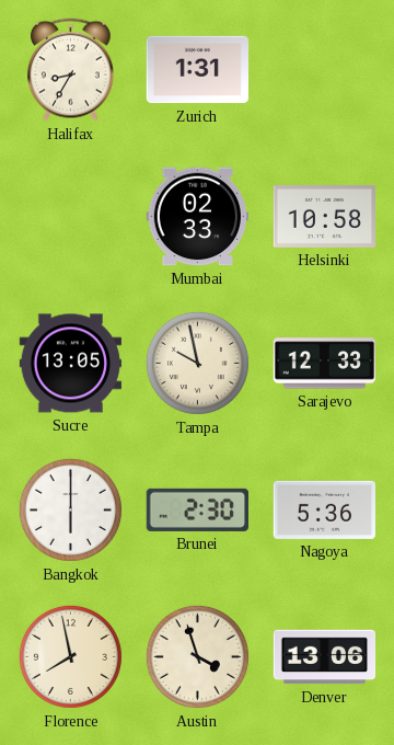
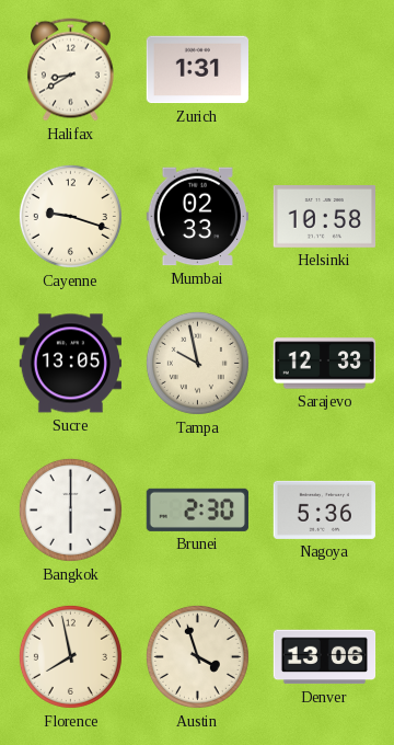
Halifax: 8:35 -> 8:40
Cayenne: none -> 9:18
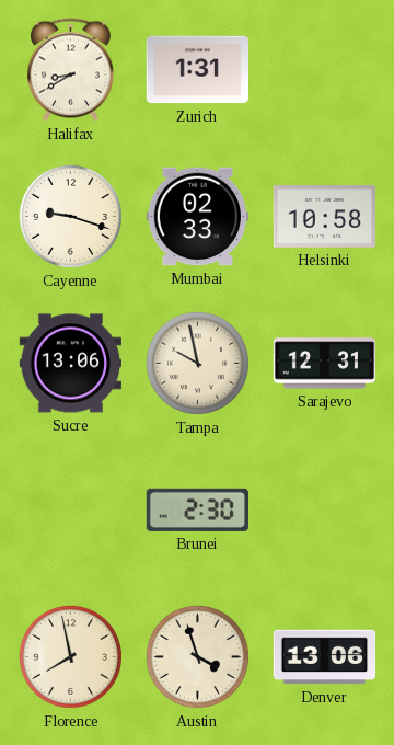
Sucre: 13:05 -> 13:06
Sarajevo: 12:33 -> 12:31
Bangkok: 6:00 -> none
Nagoya: 5:36 -> none
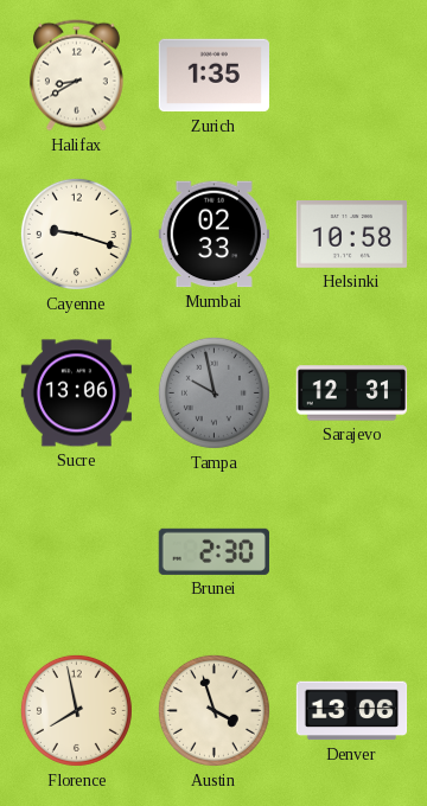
Zurich: 1:31 -> 1:35
Tampa dial: cream -> grey
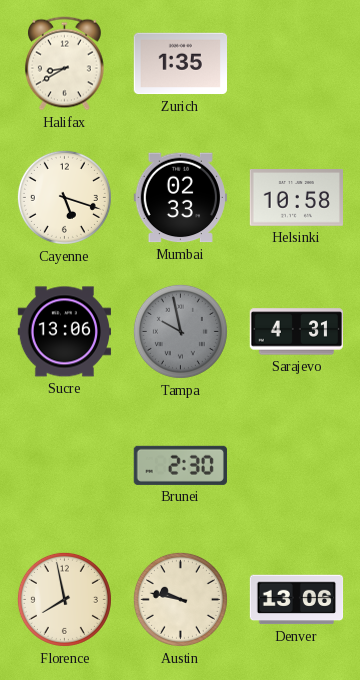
Cayenne: 9:18 -> 5:18
Sarajevo: 12:31 -> 4:31
Austin: 3:57 -> 9:47
